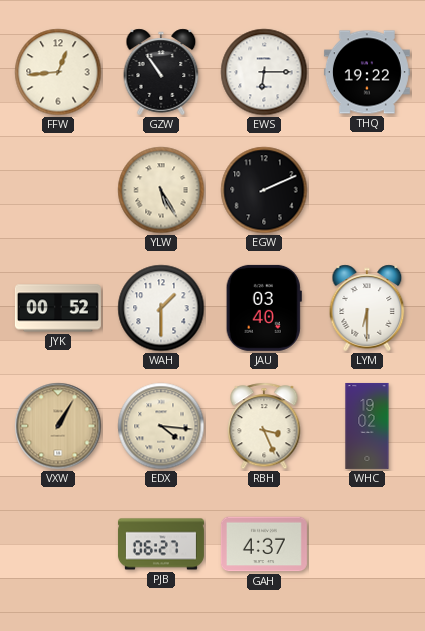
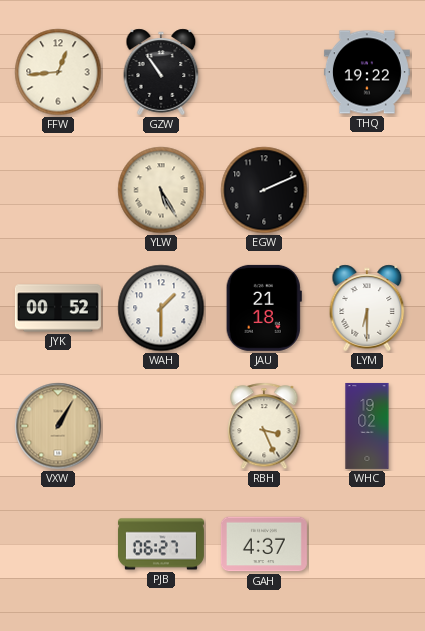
EWS: 6:15 -> none
JAU: 03:40 -> 21:18
EDX: 4:16 -> none
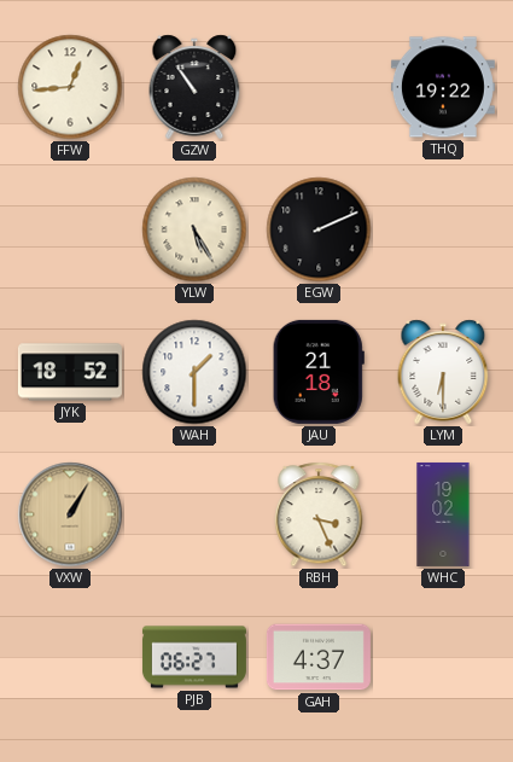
JYK: 00:52 -> 18:52
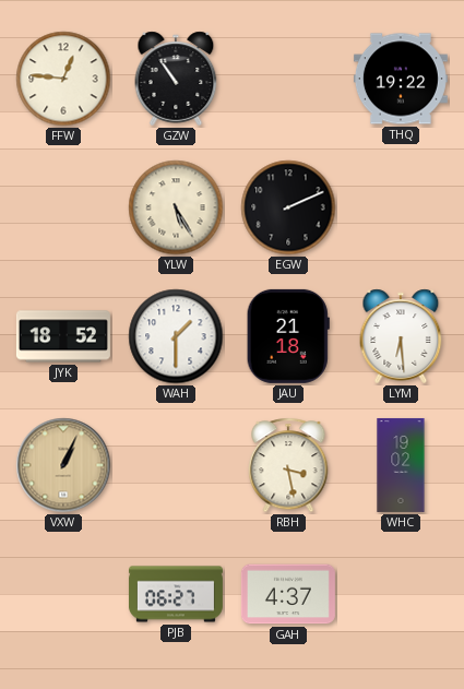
FFW: 12:44 -> 12:46
LYM: 6:30 -> 6:29
VXW: 1:05 -> 1:04
RBH: 3:26 -> 3:28
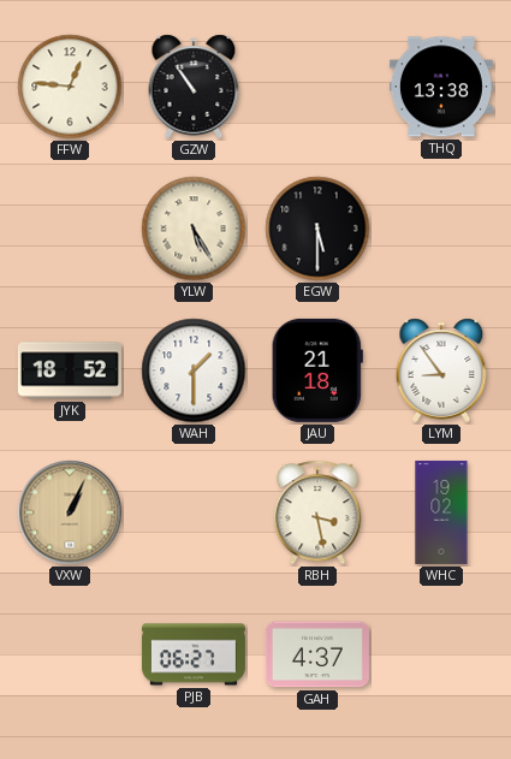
THQ: 19:22 -> 13:38
EGW: 2:11 -> 5:30
LYM: 6:29 -> 8:54
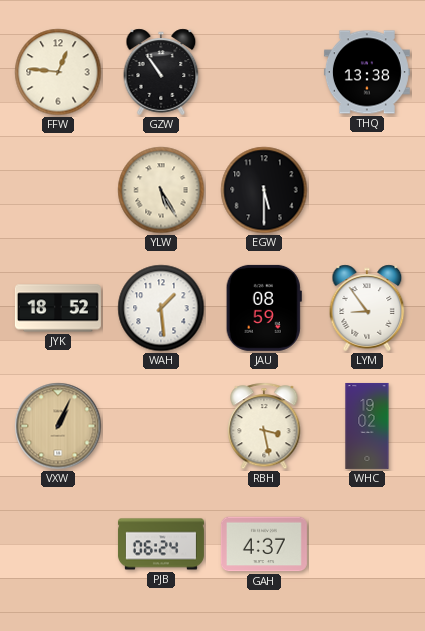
WAH: 1:30 -> 1:29
JAU: 21:18 -> 08:59
PJB: 06:27 -> 06:24
